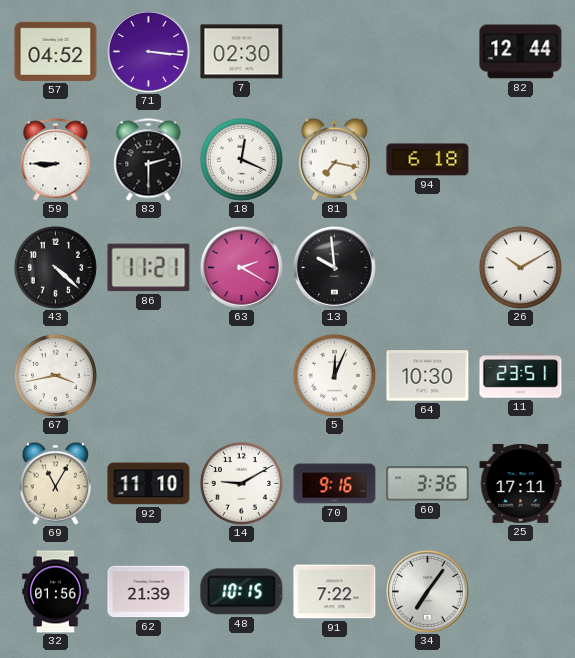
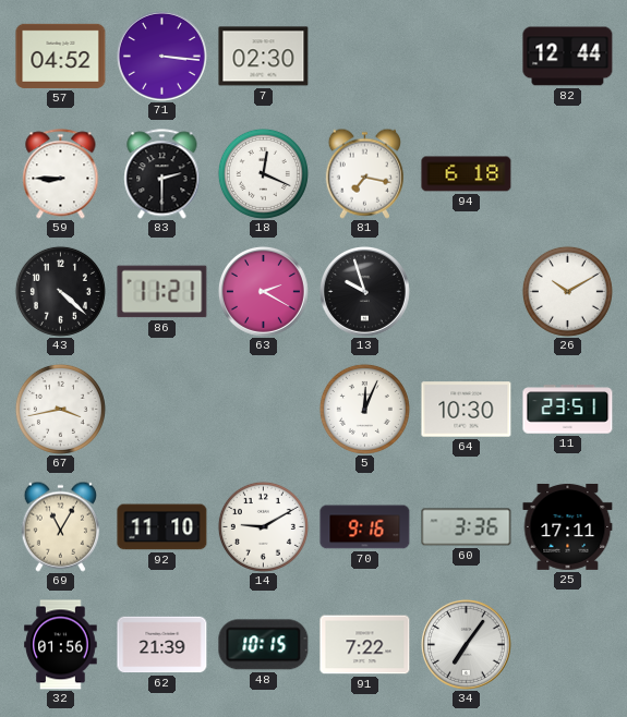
13: 9:59 -> 9:57
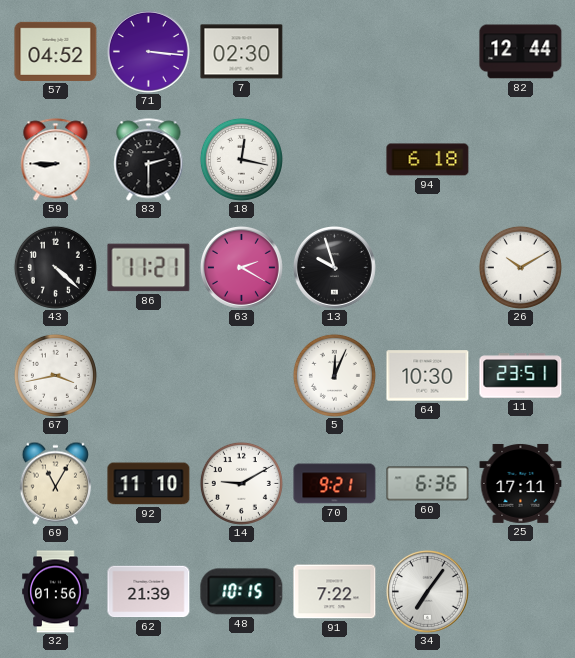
18: 12:19 -> 12:17
81: 7:17 -> none
70: 9:16 -> 9:21
60: 3:36 -> 6:36
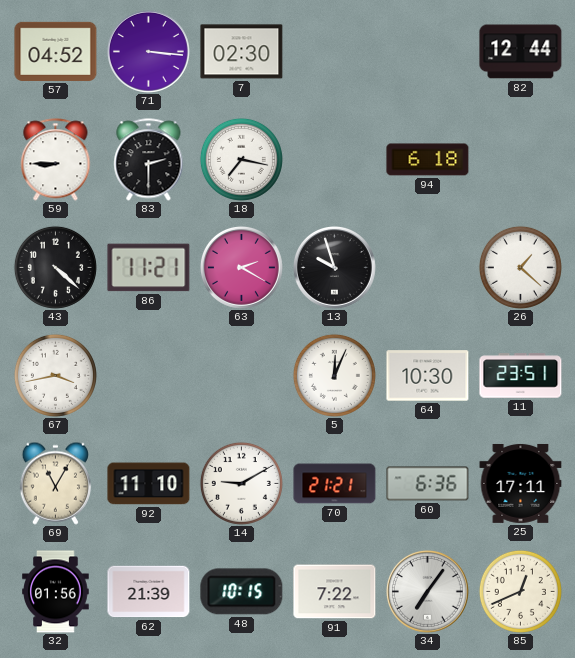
18: 12:17 -> 7:17
26: 10:10 -> 1:22
70: 9:21 -> 21:21
85: none -> 12:41
